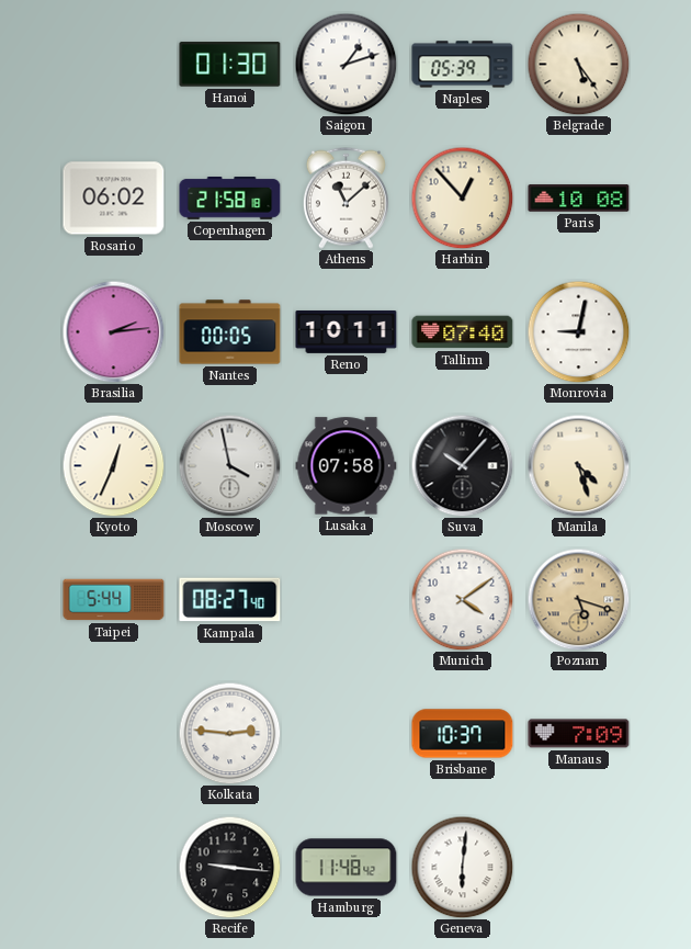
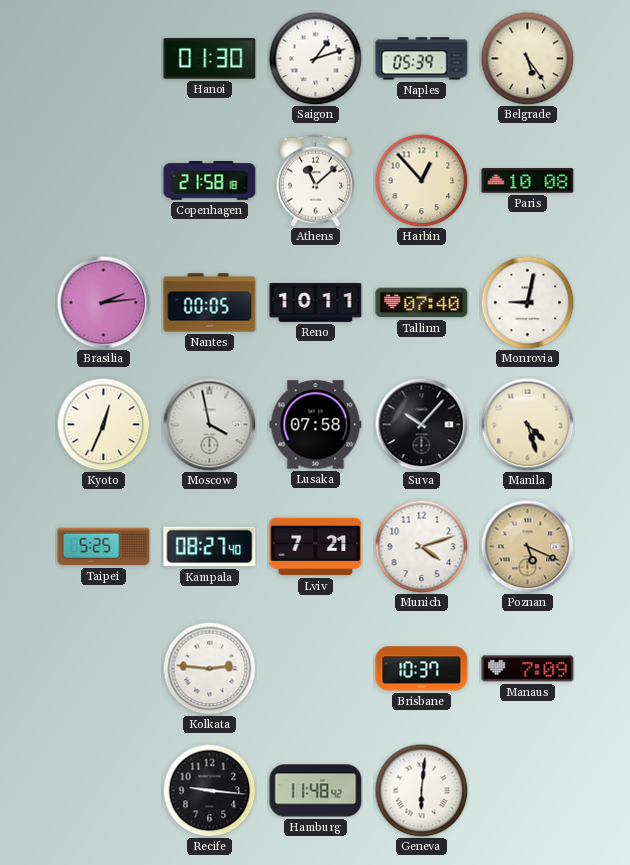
Rosario: 06:02 -> none
Taipei: 5:44 -> 5:25
Lviv: none -> 7:21
Munich: 4:09 -> 4:12
Poznan: 5:18 -> 5:19
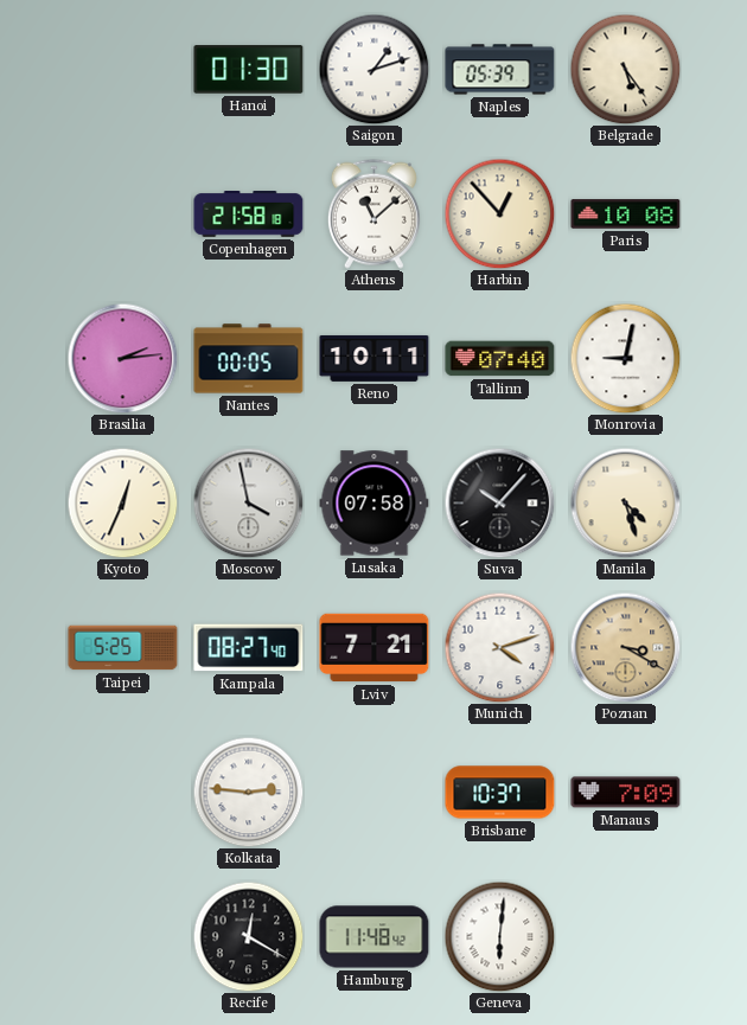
Poznan: 5:19 -> 3:20
Recife: 9:16 -> 12:20
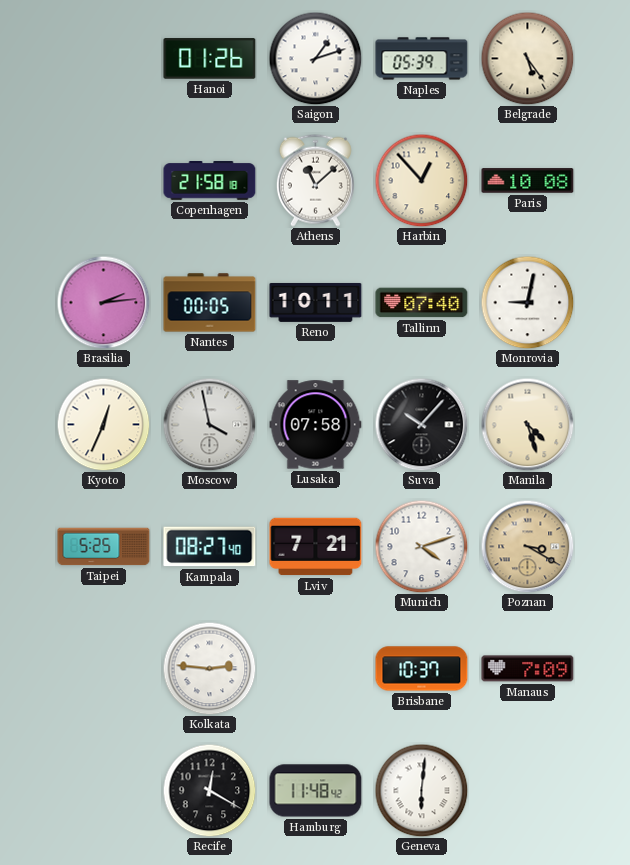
Hanoi: 01:30 -> 01:26
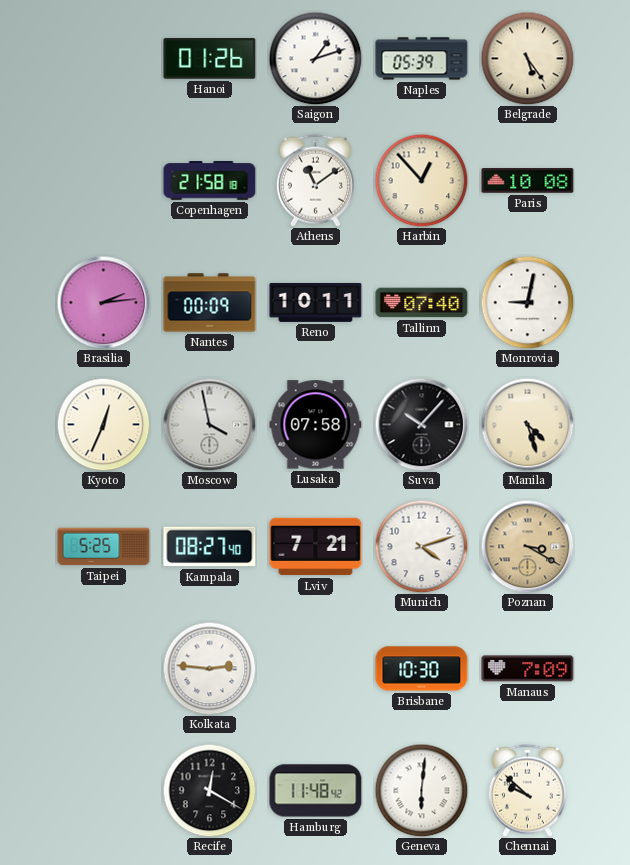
Athens: 11:08 -> 11:09
Nantes: 00:05 -> 00:09
Brisbane: 10:37 -> 10:30
Chennai: none -> 9:52
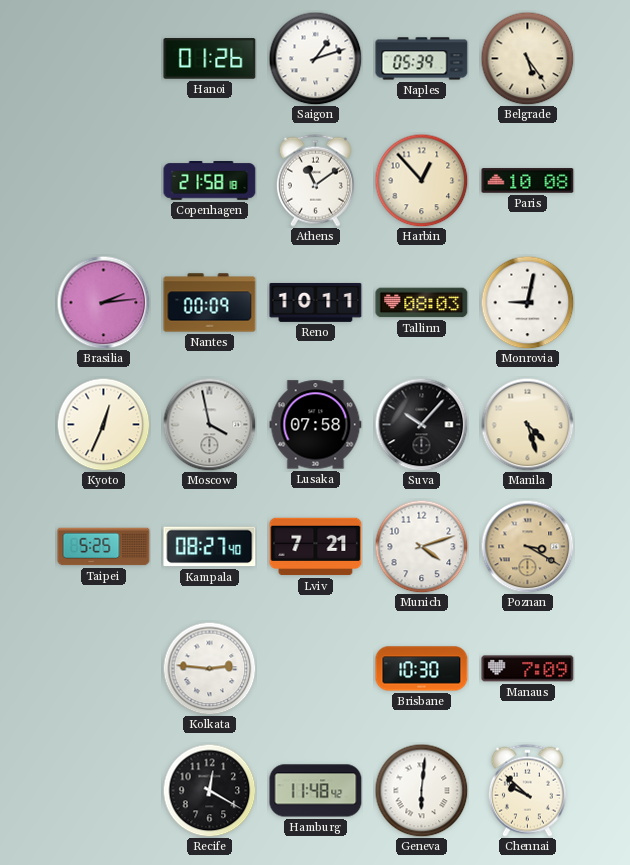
Tallinn: 07:40 -> 08:03
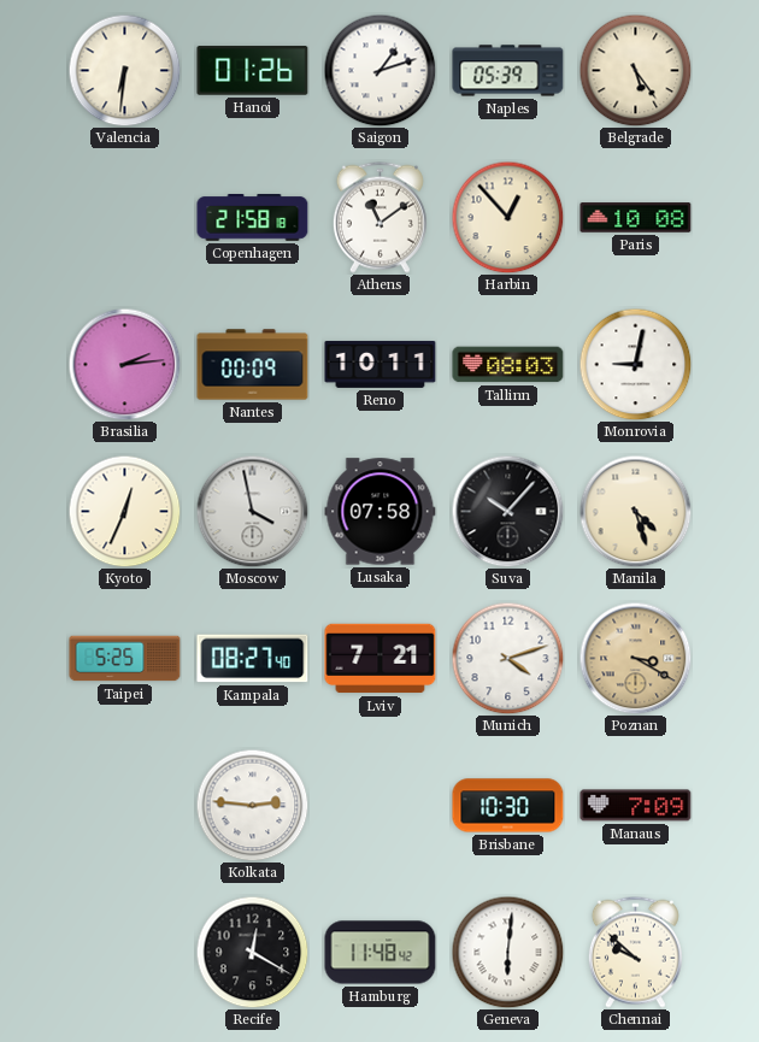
Valencia: none -> 6:31
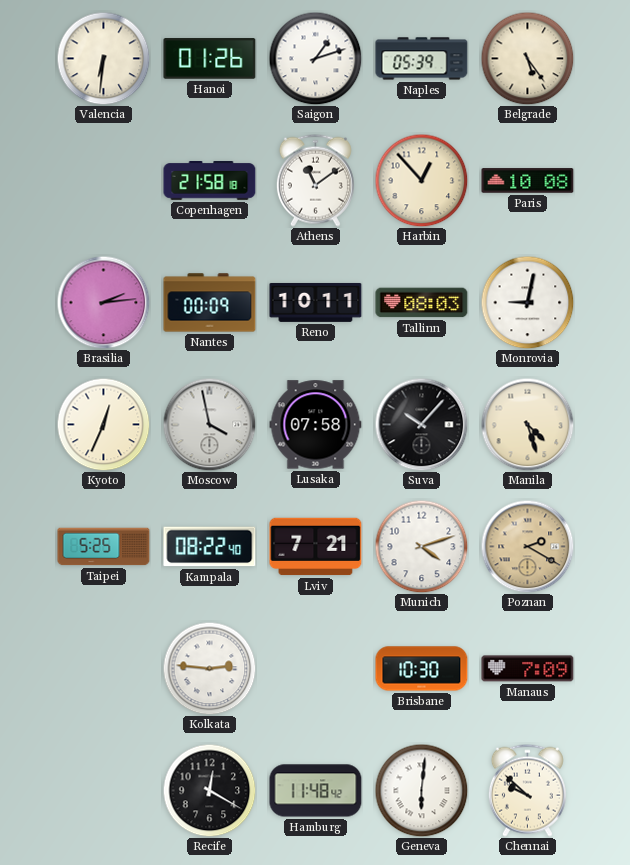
Kampala: 08:27 -> 08:22
Poznan: 3:20 -> 2:20
